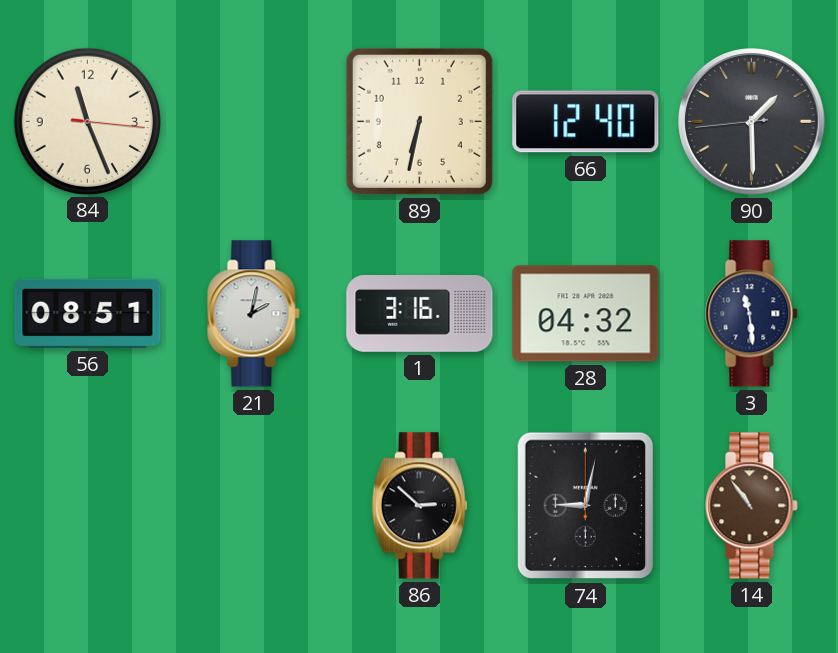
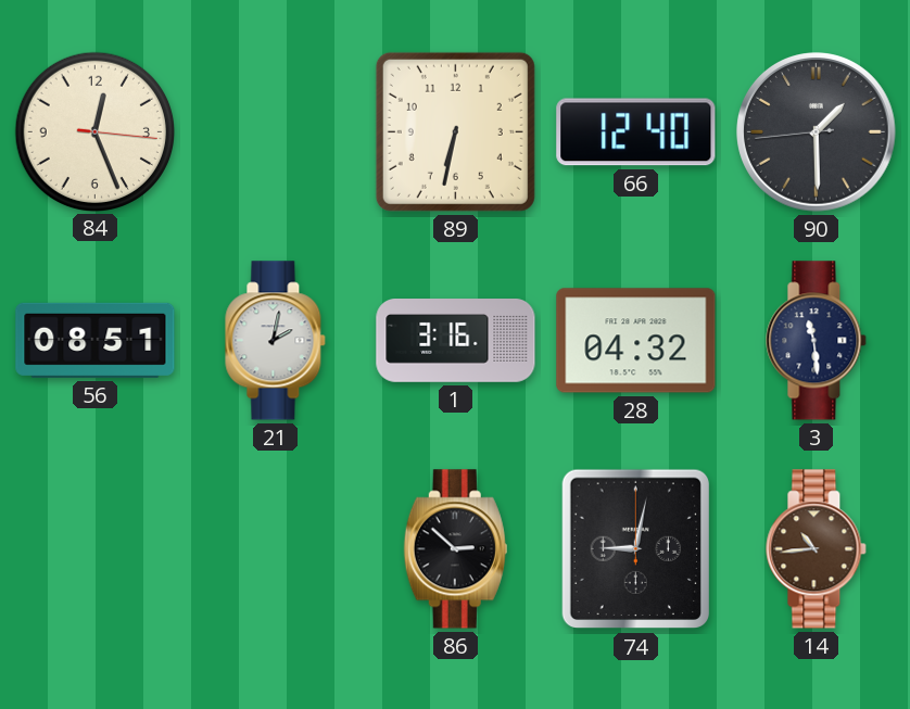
84: 11:26 -> 12:26
14: 10:54 -> 10:44
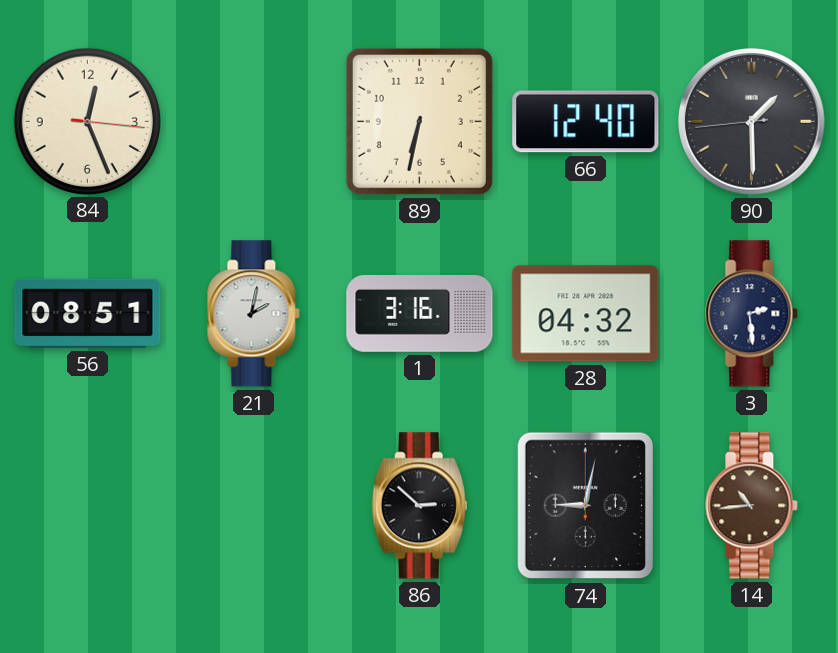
3: 11:29 -> 2:29
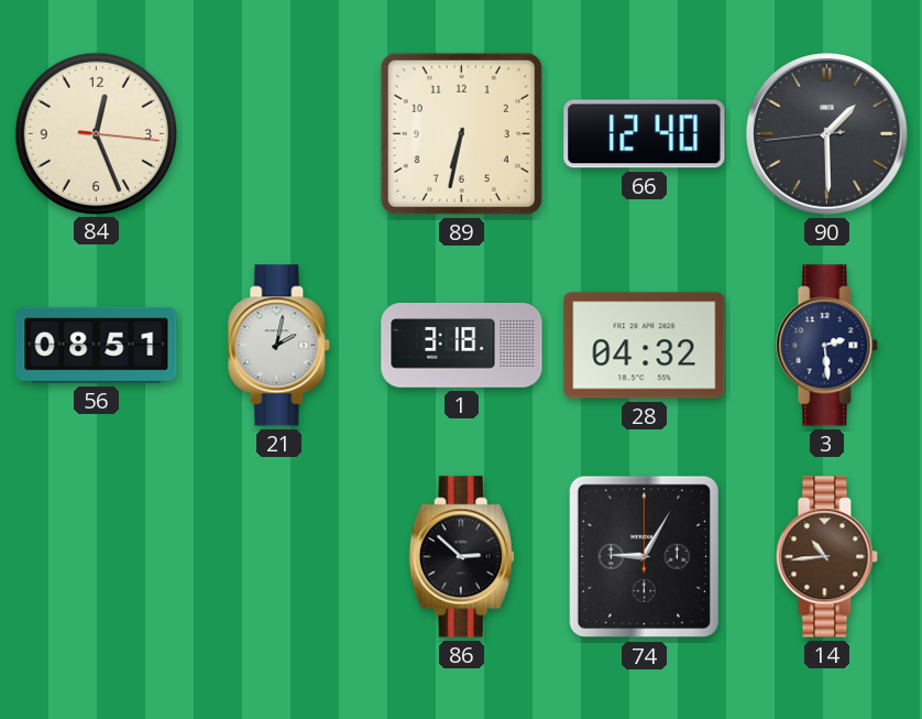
1: 3:16 -> 3:18
74: 9:02 -> 9:05
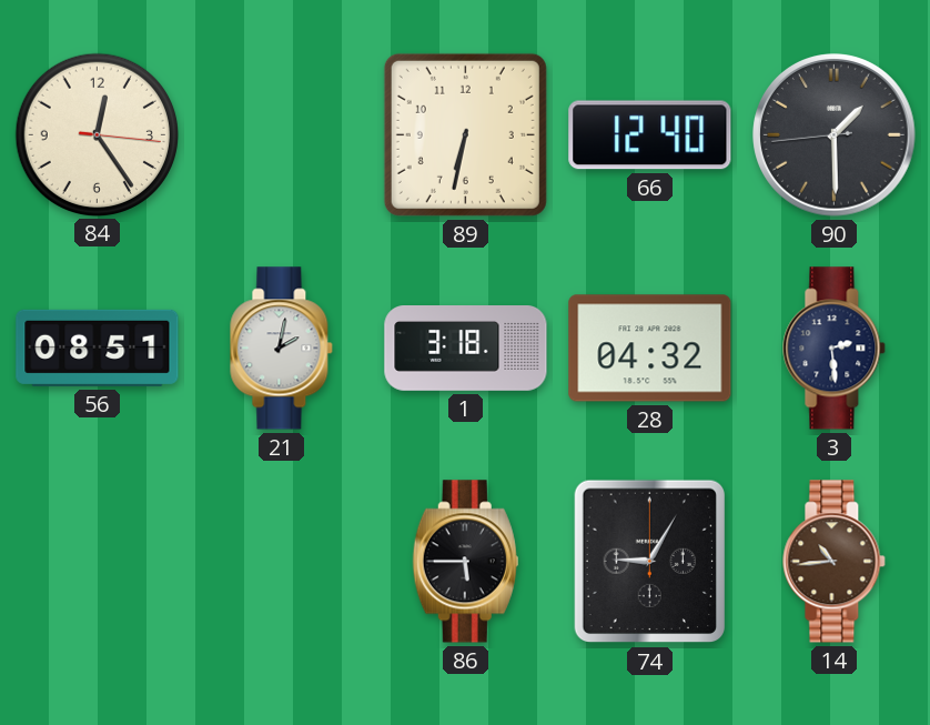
84: 12:26 -> 12:24
86: 2:52 -> 5:45
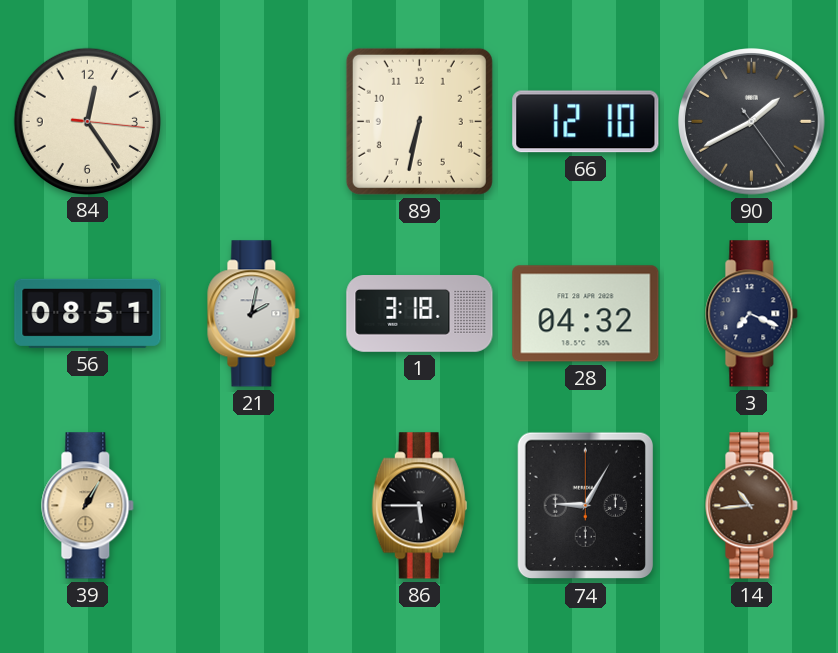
66: 12:40 -> 12:10
90: 1:29 -> 1:40
3: 2:29 -> 7:19
39: none -> 1:05
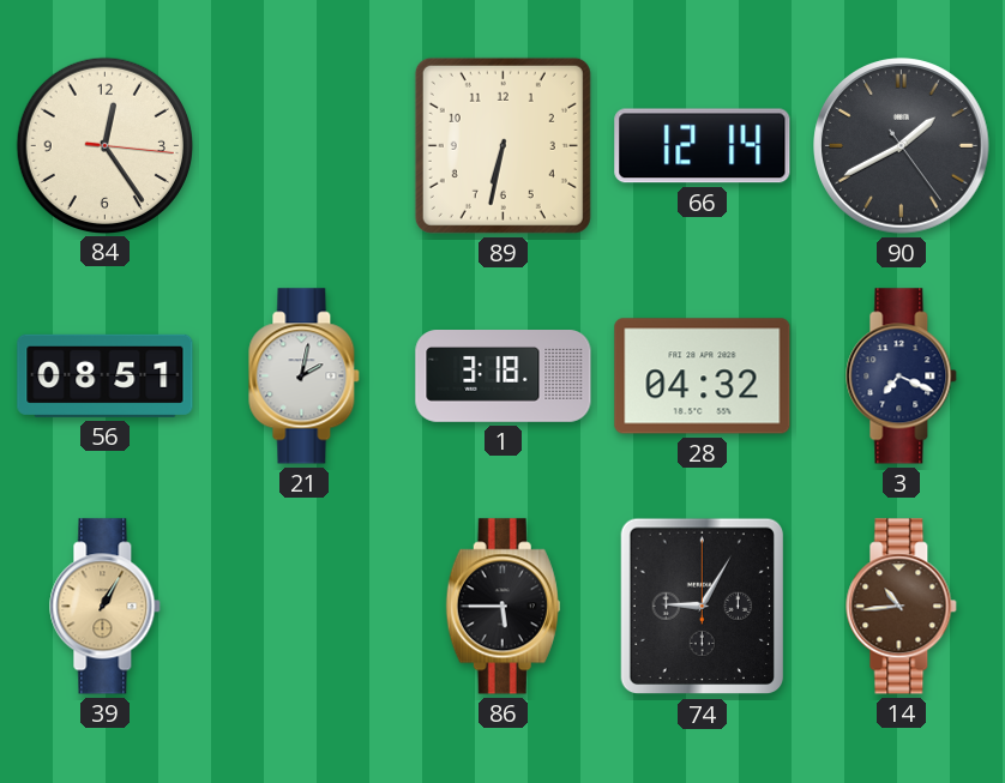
66: 12:10 -> 12:14
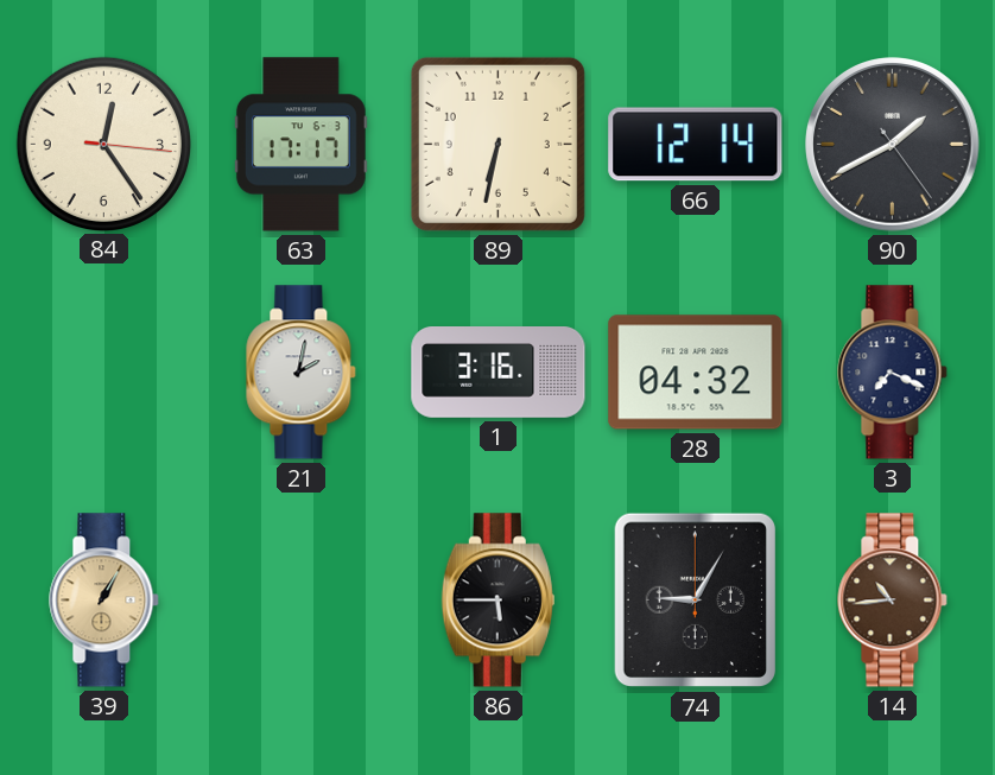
63: none -> 17:17
56: 08:51 -> none
1: 3:18 -> 3:16
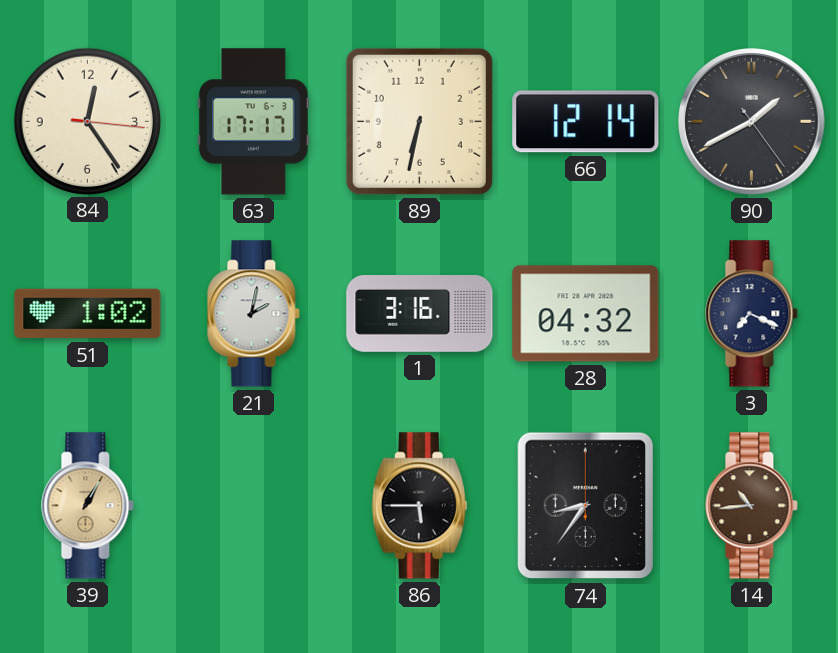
51: none -> 1:02
74: 9:05 -> 8:36
